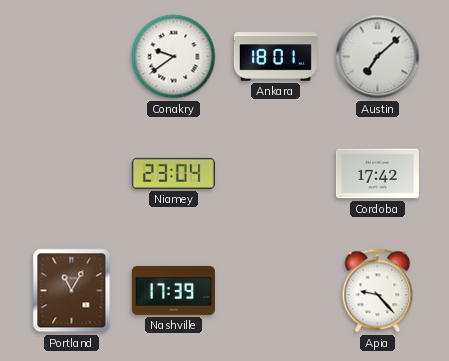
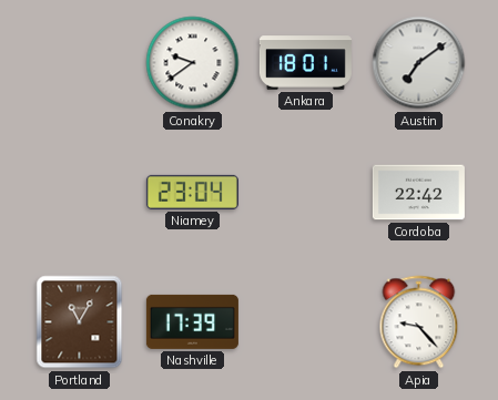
Austin: 7:08 -> 7:09
Cordoba: 17:42 -> 22:42
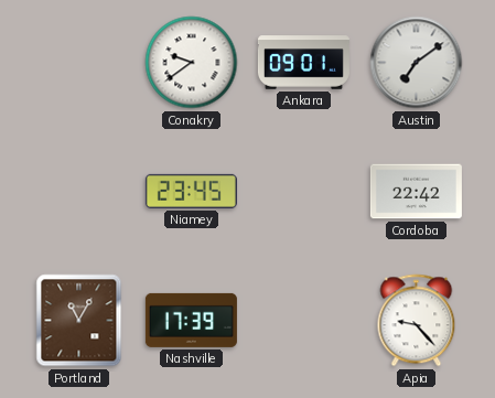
Ankara: 18:01 -> 09:01
Niamey: 23:04 -> 23:45
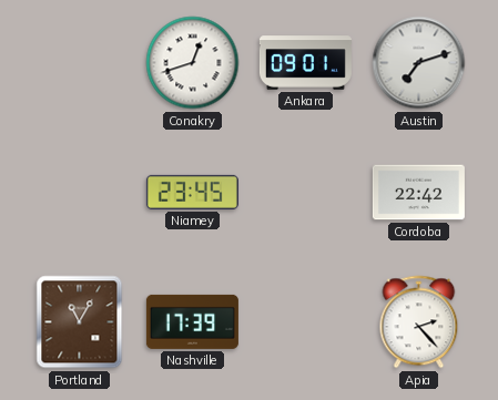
Conakry: 9:39 -> 12:42
Austin: 7:09 -> 7:12
Apia: 9:23 -> 2:23
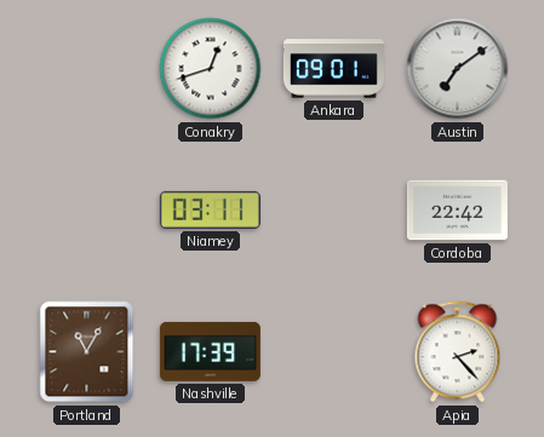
Austin: 7:12 -> 7:09
Niamey: 23:45 -> 03:11
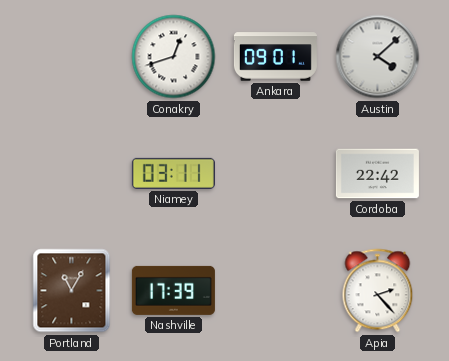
Austin: 7:09 -> 4:08
